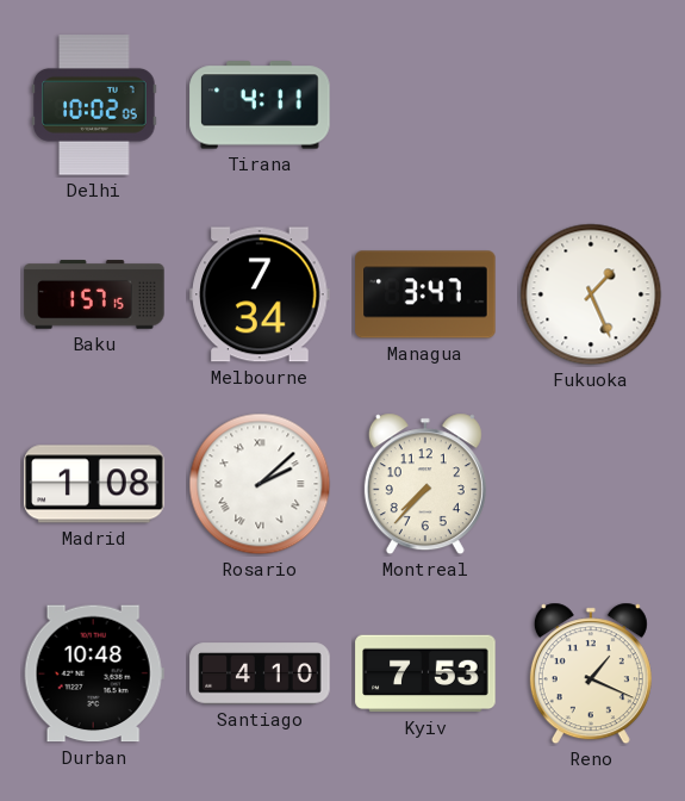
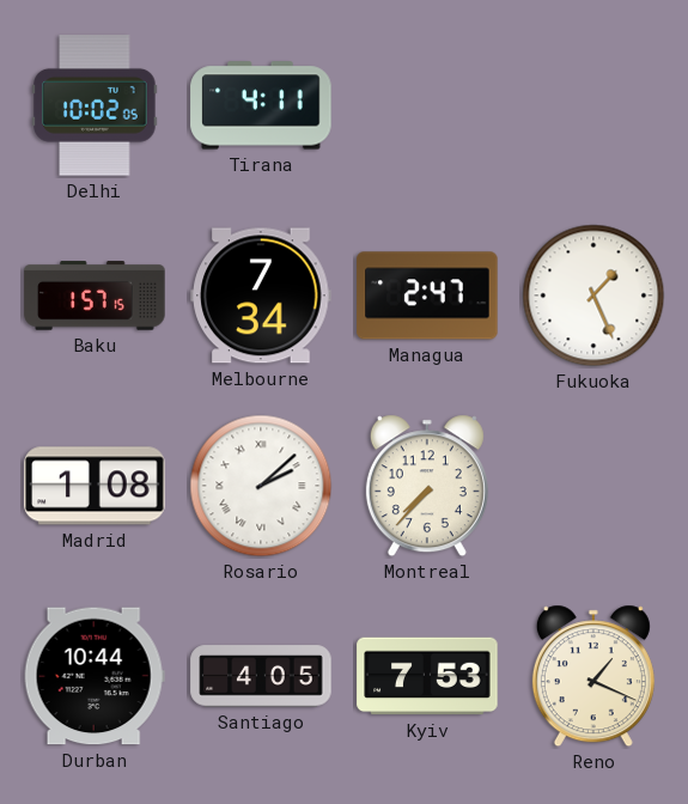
Managua: 3:47 -> 2:47
Durban: 10:48 -> 10:44
Santiago: 4:10 -> 4:05
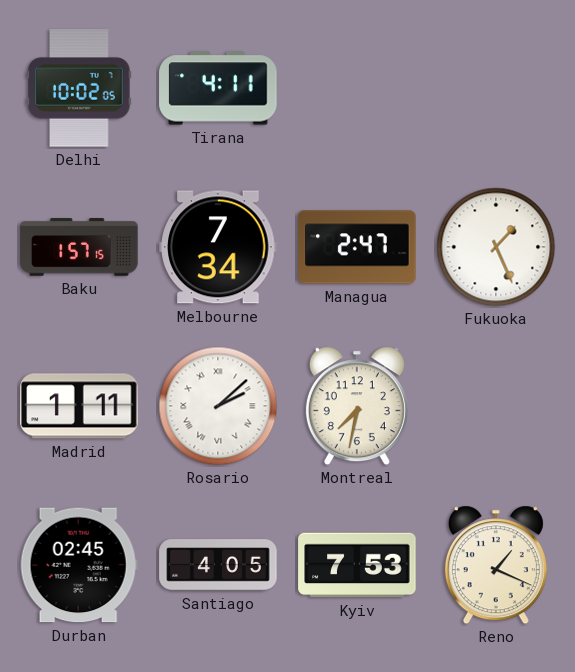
Madrid: 1:08 -> 1:11
Montreal: 7:37 -> 7:32
Durban: 10:44 -> 02:45
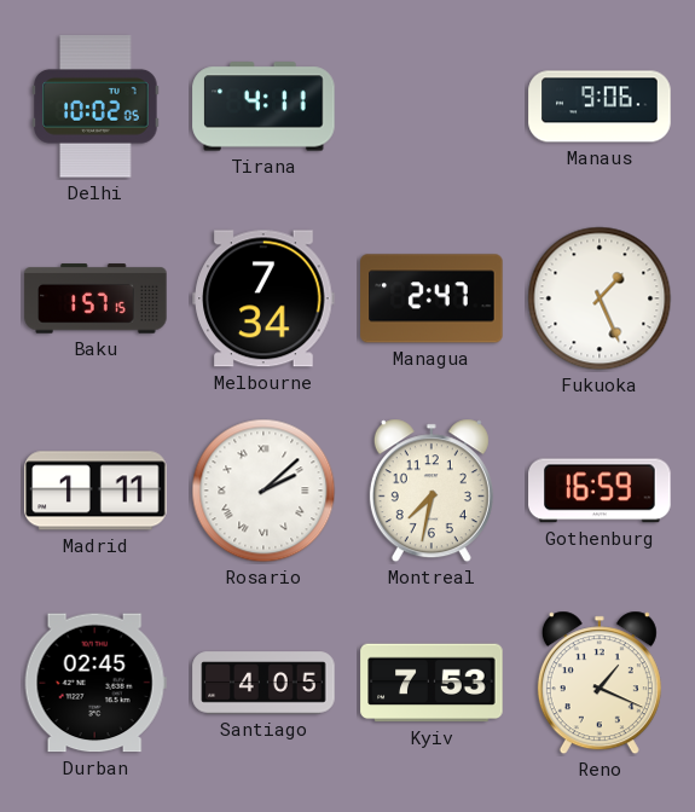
Manaus: none -> 9:06
Gothenburg: none -> 16:59
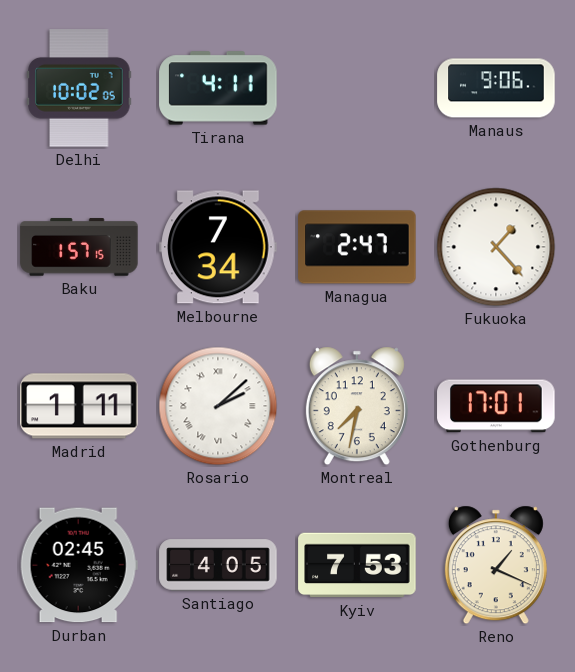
Fukuoka: 1:26 -> 1:23
Gothenburg: 16:59 -> 17:01
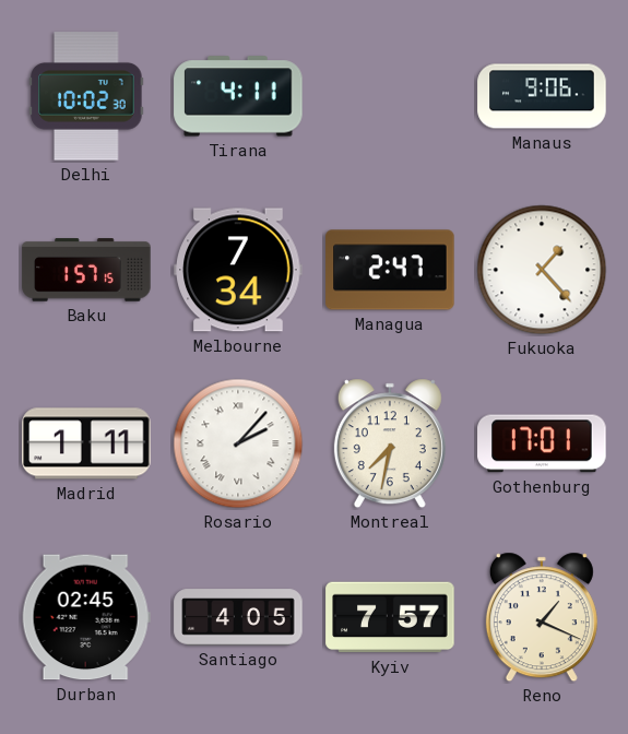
Delhi: 10:02:05 -> 10:02:30
Rosario: 2:08 -> 2:07
Kyiv: 7:53 -> 7:57
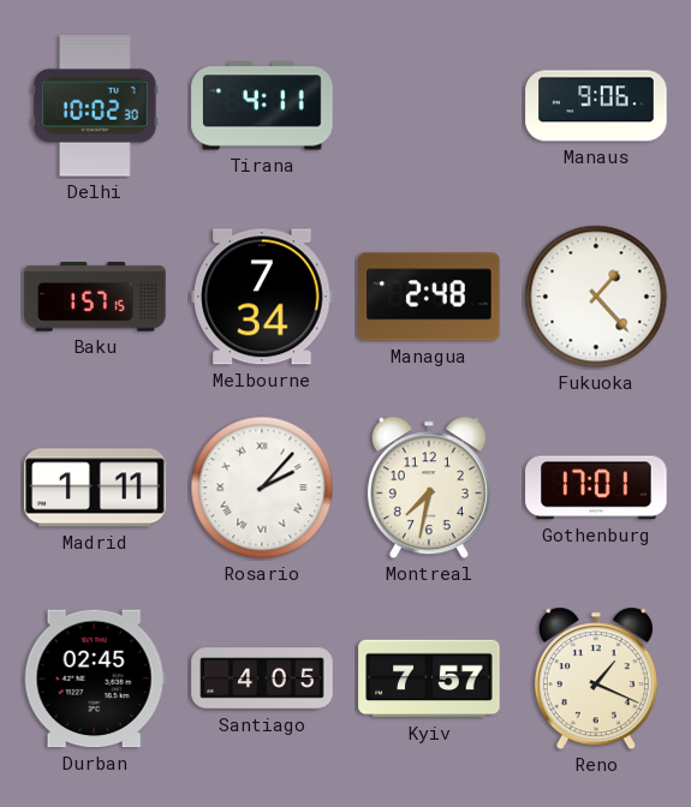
Managua: 2:47 -> 2:48
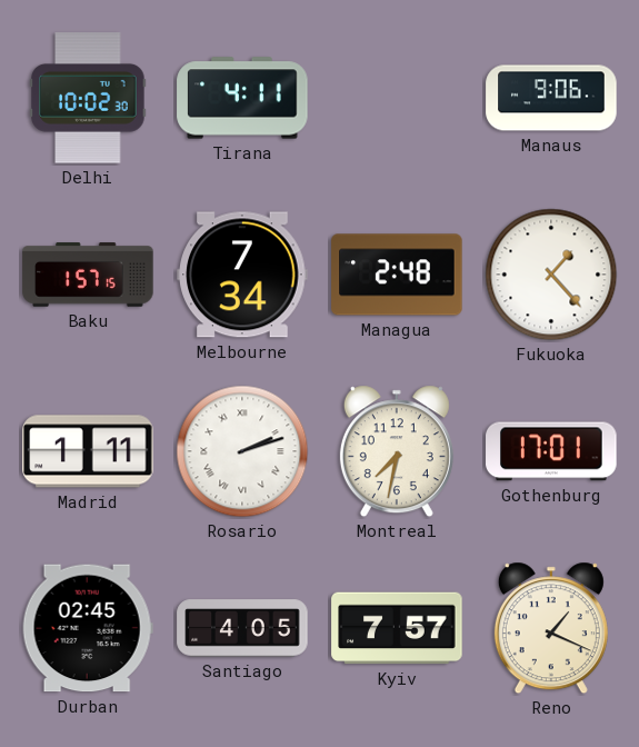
Rosario: 2:07 -> 2:12
